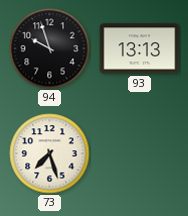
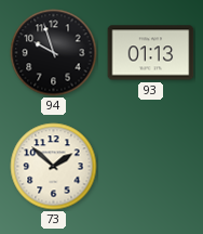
93: 13:13 -> 01:13
73: 7:27 -> 1:52
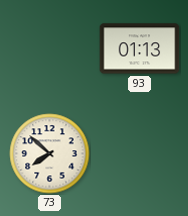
94: 9:57 -> none
73: 1:52 -> 7:52
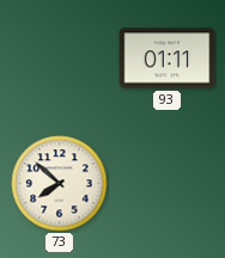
93: 01:13 -> 01:11
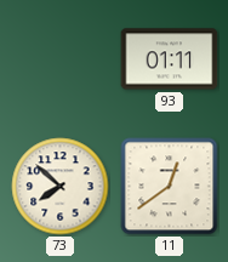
11: none -> 12:39
